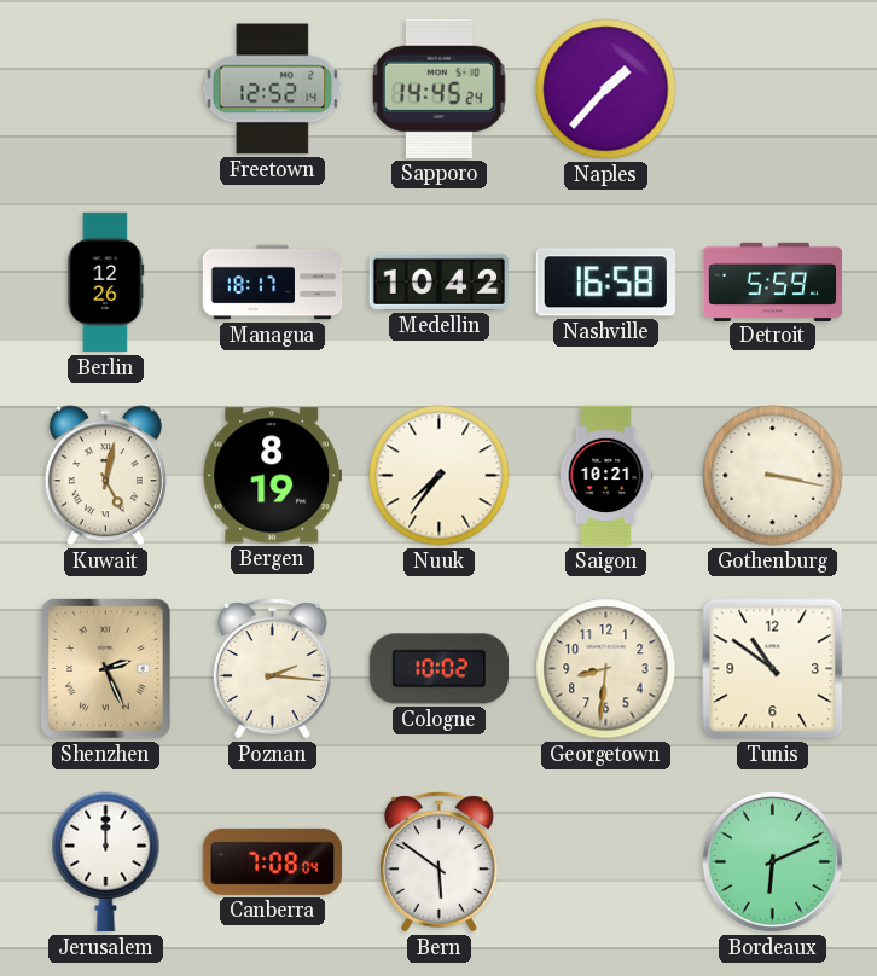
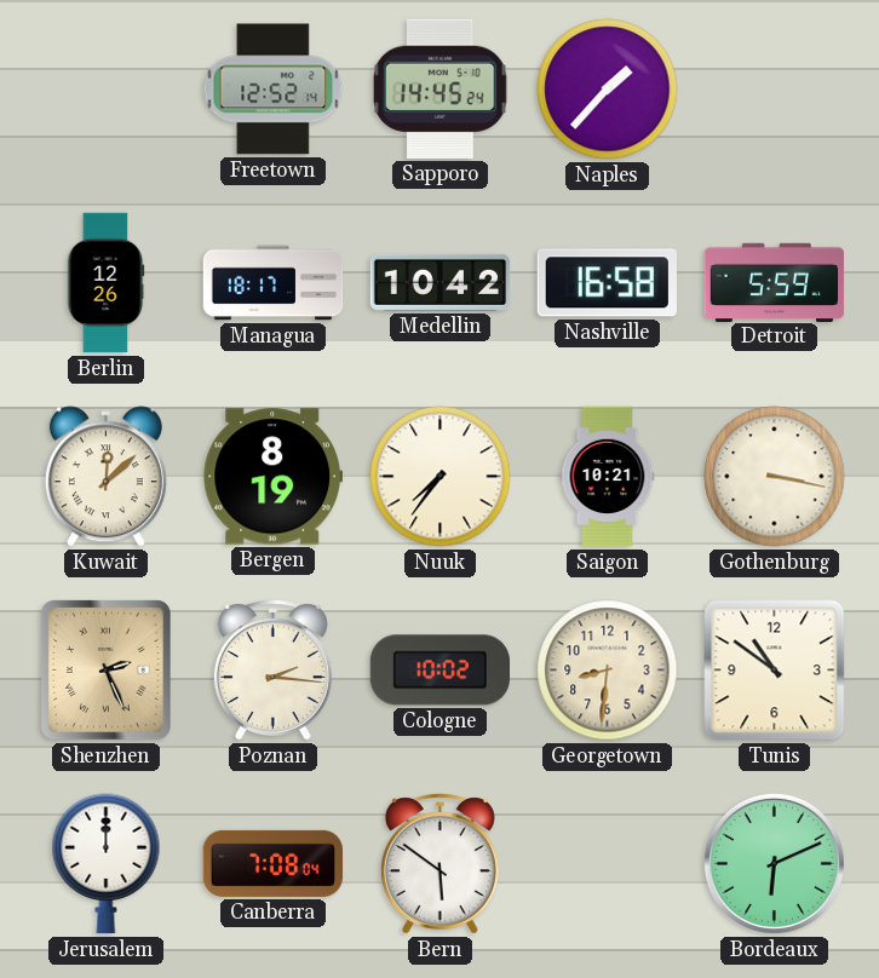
Kuwait: 5:02 -> 12:08
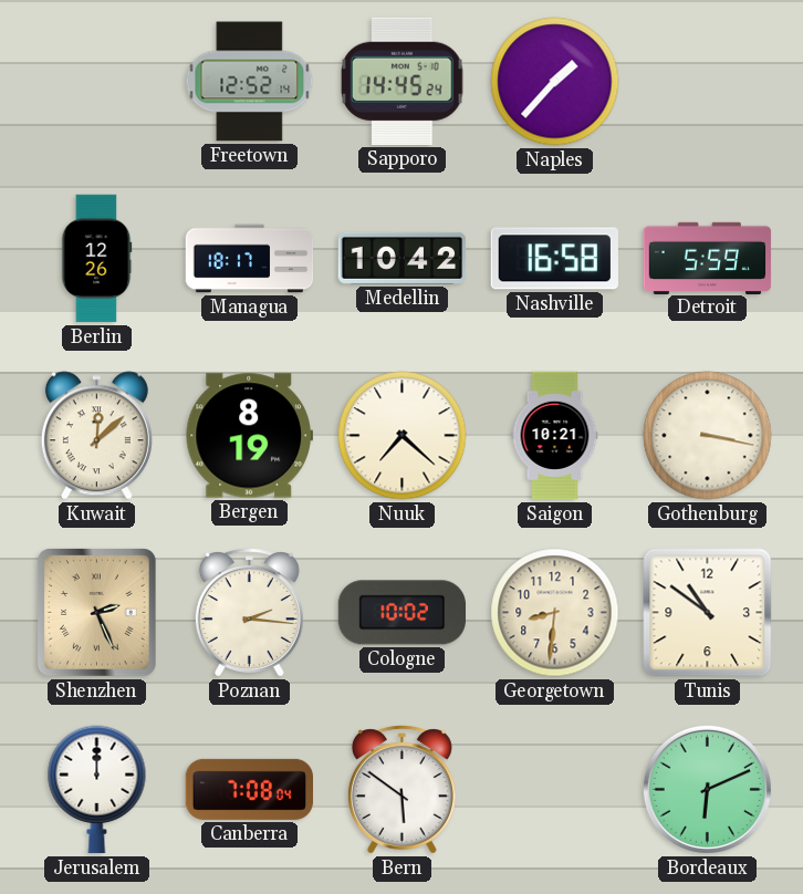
Nuuk: 7:36 -> 7:22
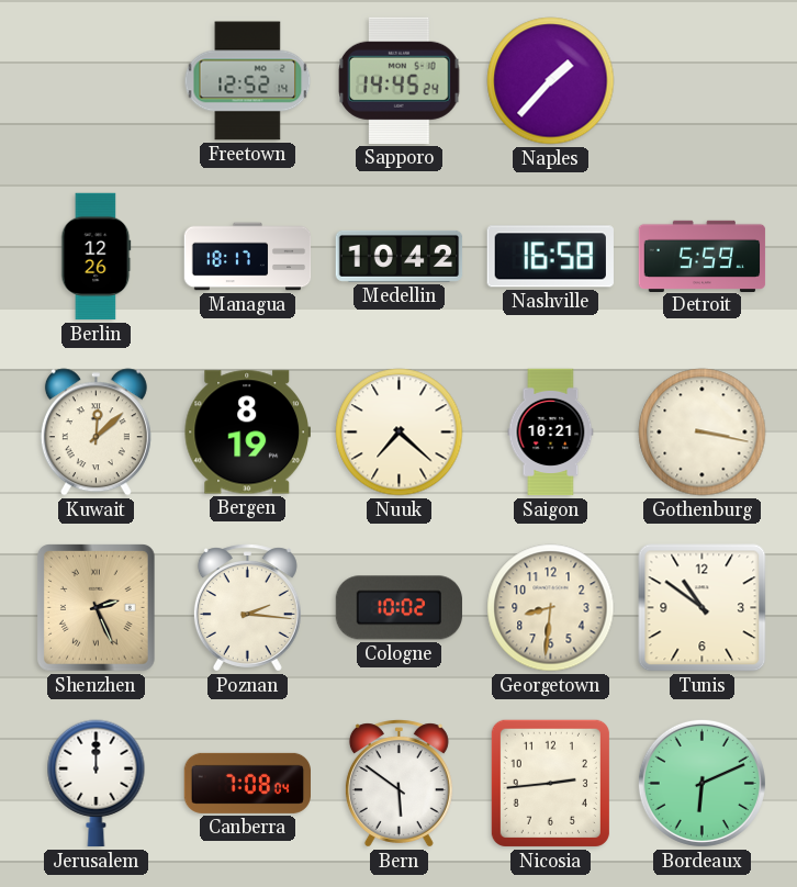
Nicosia: none -> 2:44
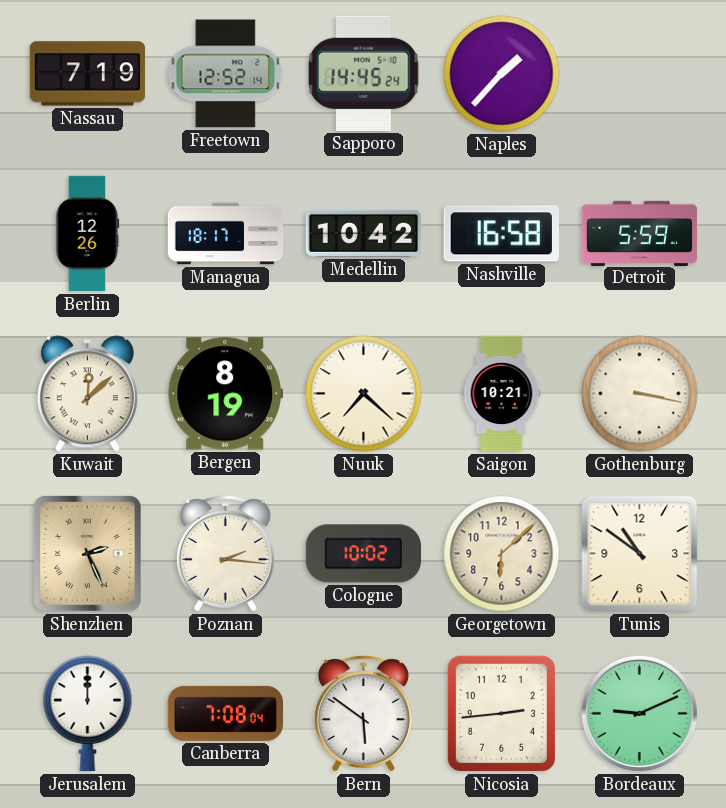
Nassau: none -> 7:19
Georgetown: 8:31 -> 6:08
Bordeaux: 6:11 -> 9:11
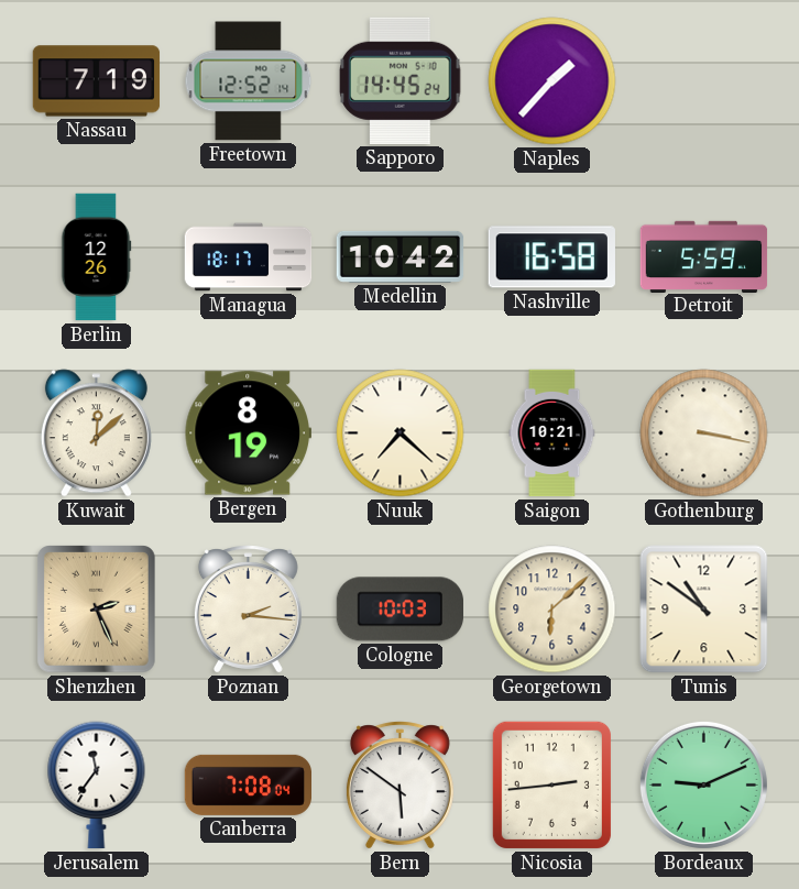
Cologne: 10:02 -> 10:03
Jerusalem: 12:00 -> 11:36
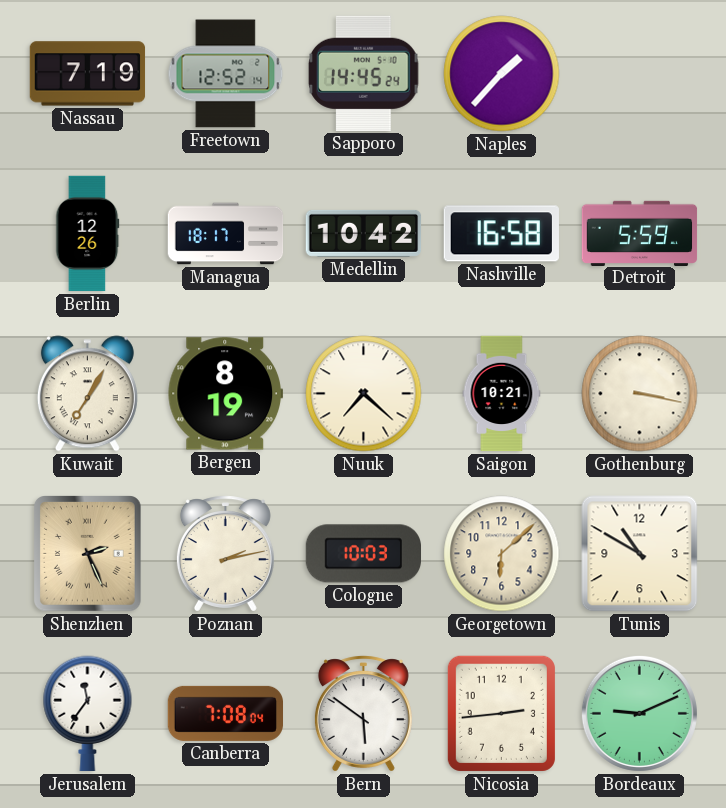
Kuwait: 12:08 -> 7:05
Poznan: 2:16 -> 2:13
Tunis: 10:51 -> 10:50
